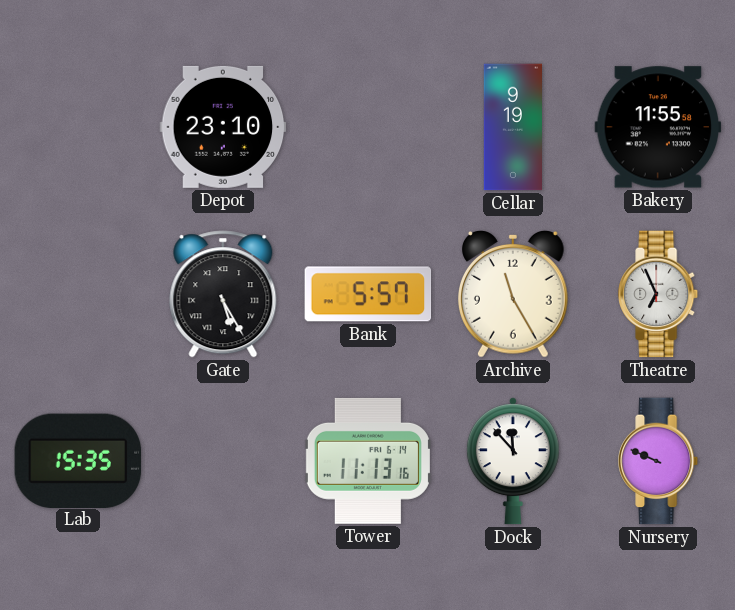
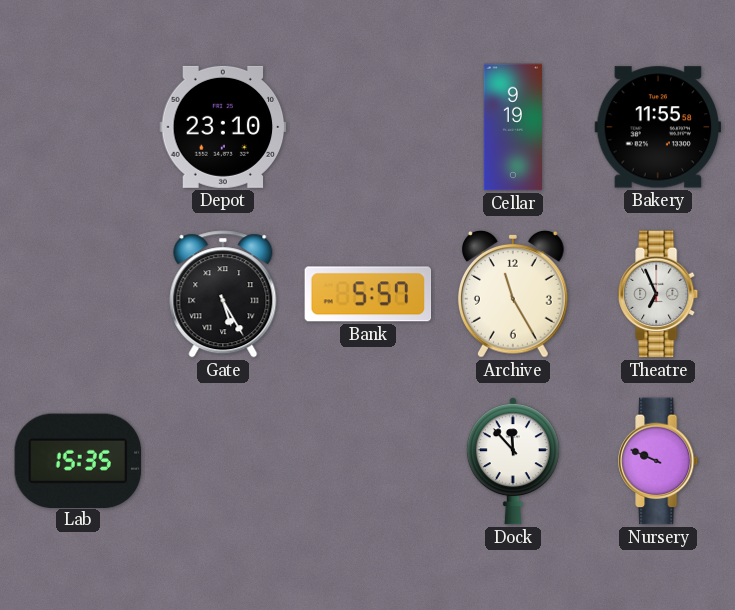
Tower: 11:13 -> none
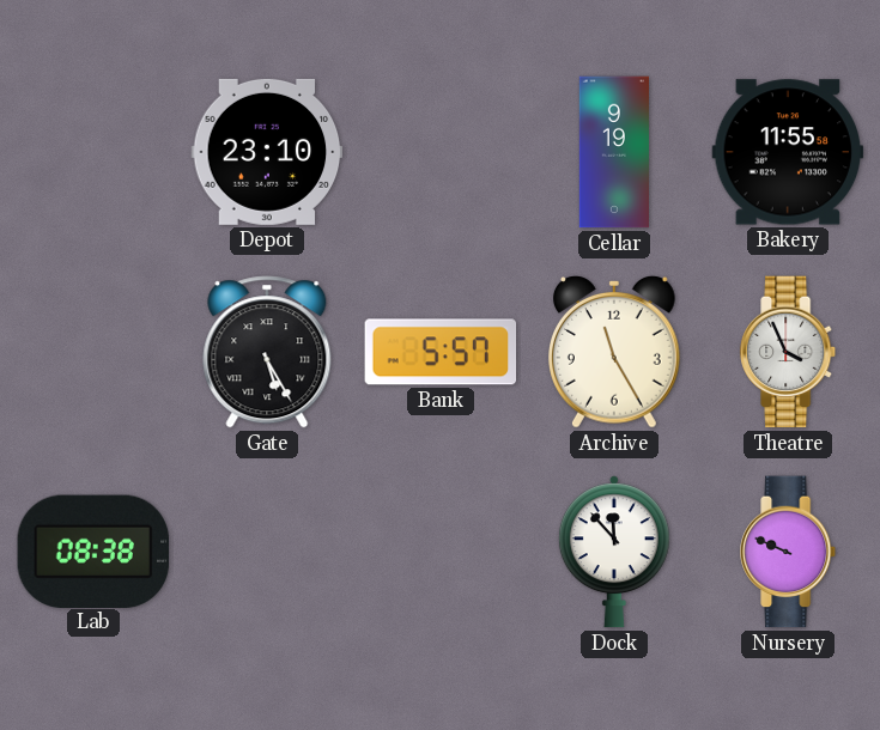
Theatre: 6:56 -> 3:56
Lab: 15:35 -> 08:38
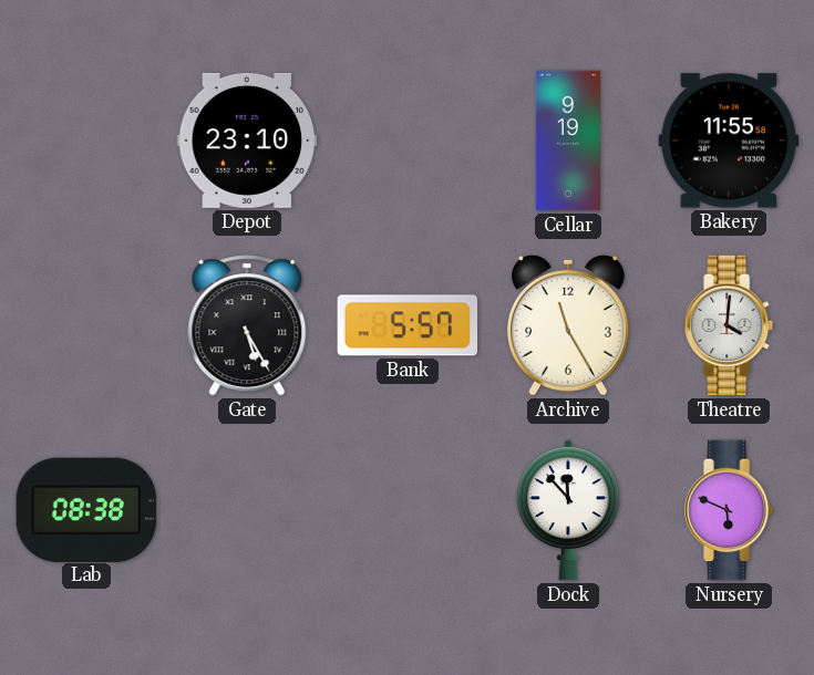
Theatre: 3:56 -> 4:01
Nursery: 9:49 -> 5:49
